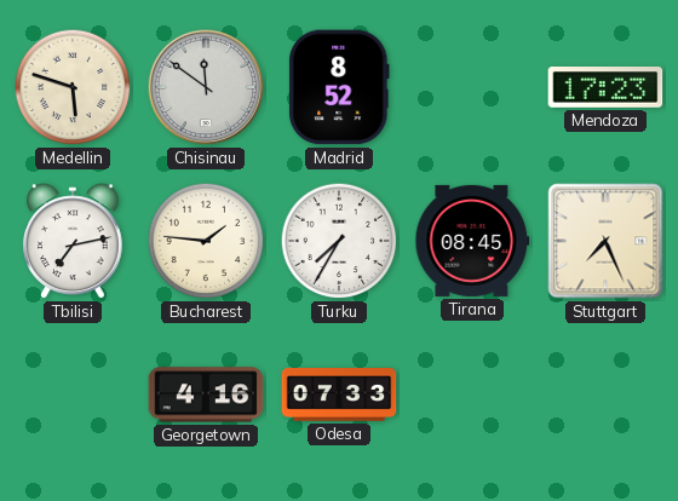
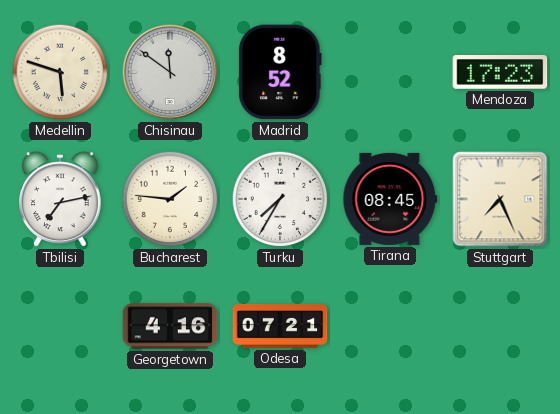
Odesa: 07:33 -> 07:21
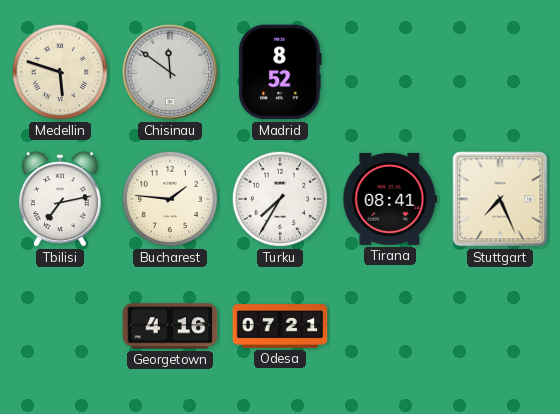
Mendoza: 17:23 -> none
Tirana: 08:45 -> 08:41
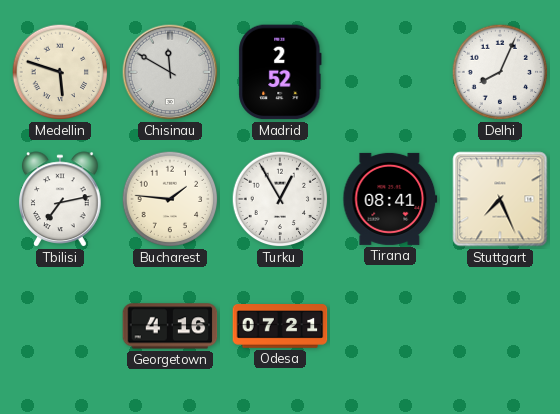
Chisinau: 11:51 -> 11:50
Madrid: 8:52 -> 2:52
Delhi: none -> 8:04
Turku: 7:35 -> 12:55
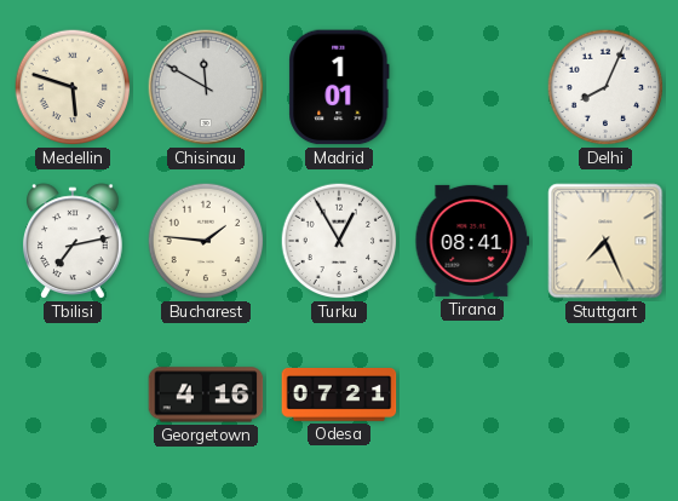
Madrid: 2:52 -> 1:01
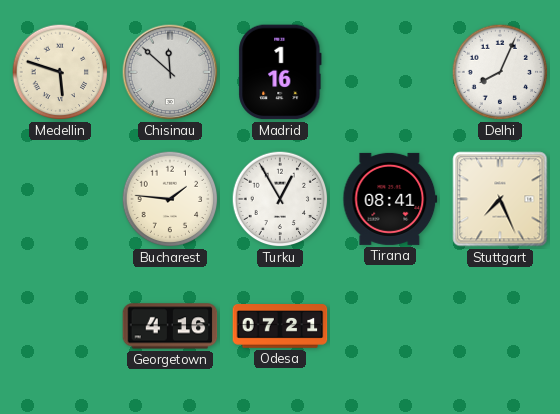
Chisinau: 11:50 -> 11:52
Madrid: 1:01 -> 1:16
Tbilisi: 7:13 -> none
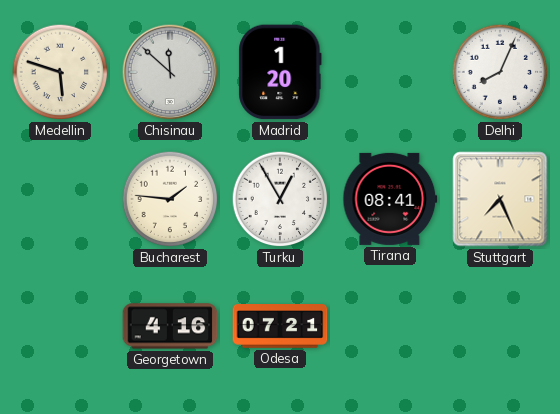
Madrid: 1:16 -> 1:20
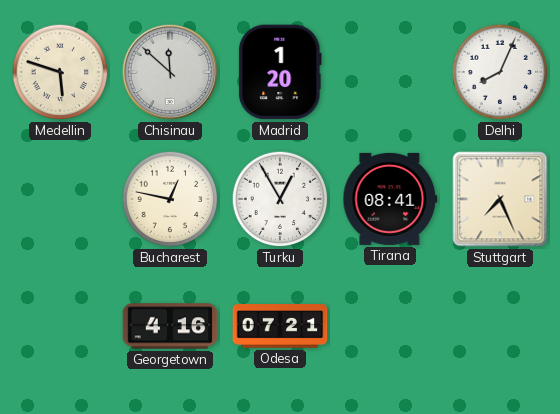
Bucharest: 1:46 -> 12:47
